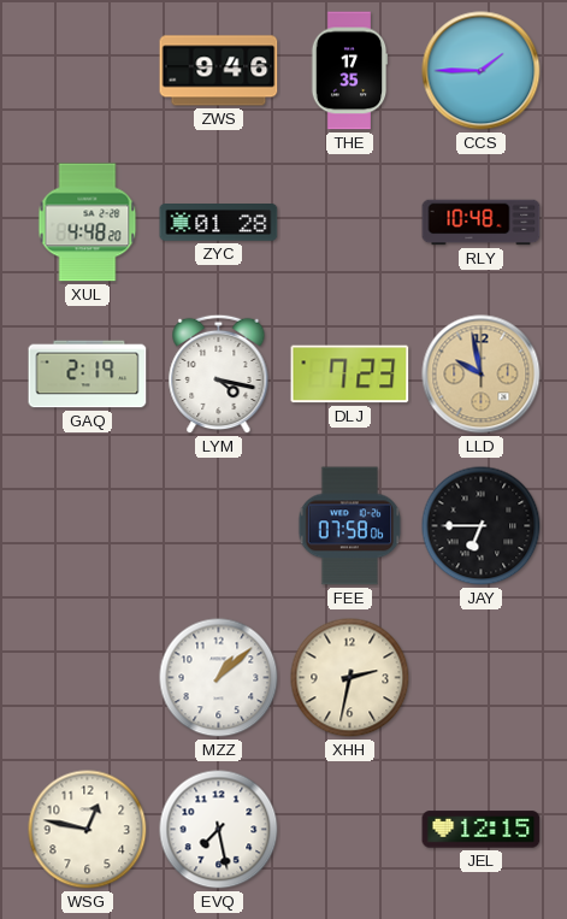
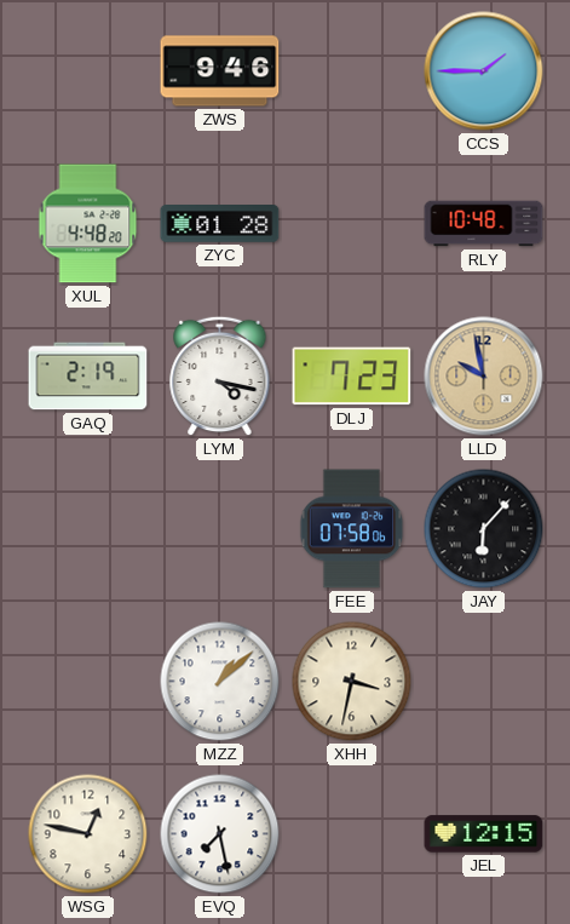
THE: 17:35 -> none
JAY: 6:45 -> 6:07
XHH: 2:32 -> 3:32
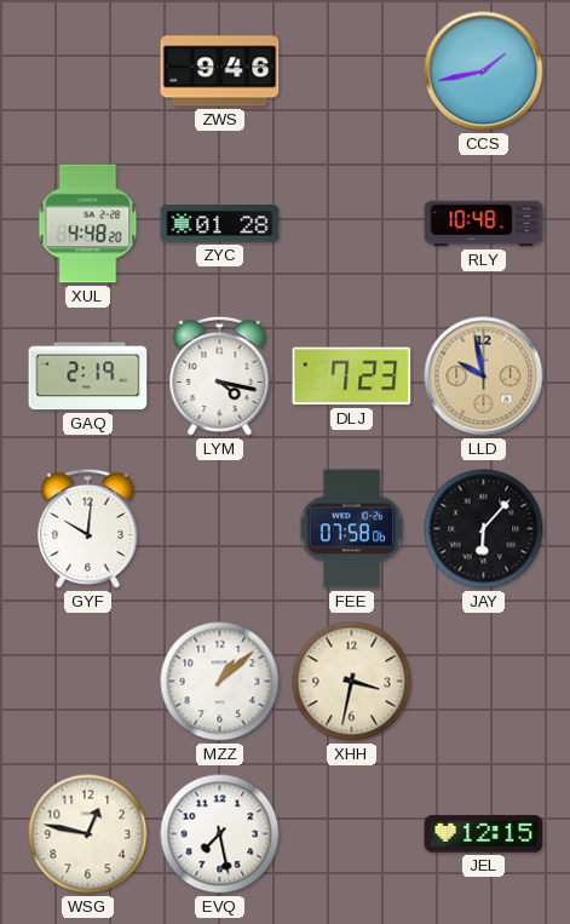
CCS: 1:45 -> 1:43
GYF: none -> 10:01
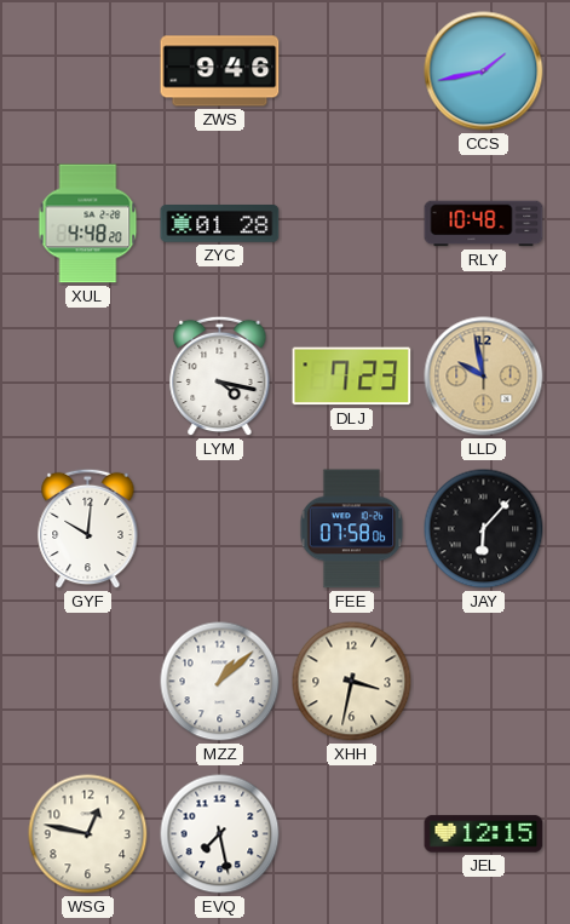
GAQ: 2:19 -> none
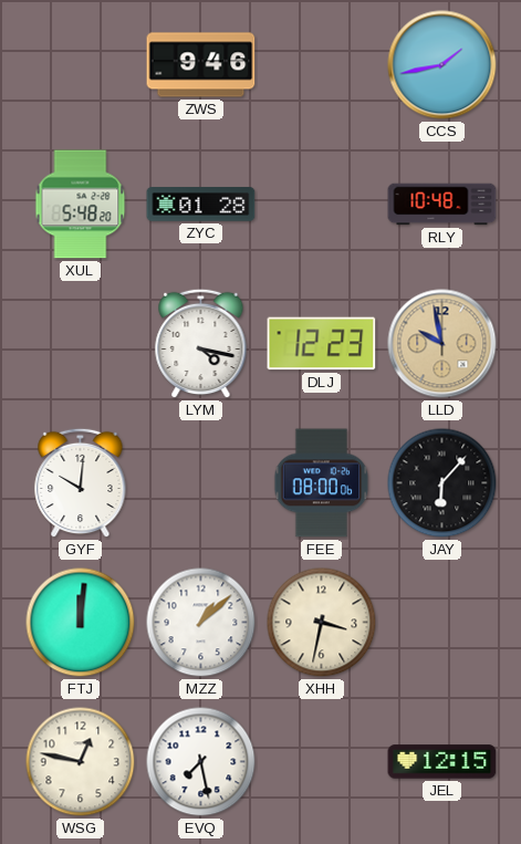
XUL: 4:48 -> 5:48
DLJ: 7:23 -> 12:23
FEE: 07:58 -> 08:00
FTJ: none -> 12:01
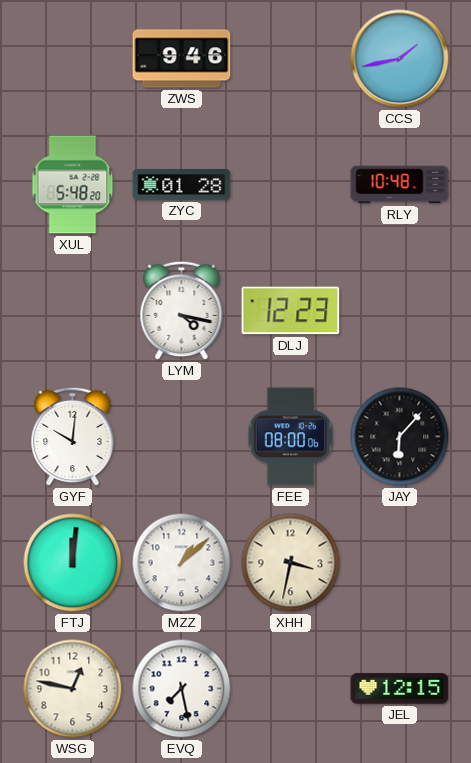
LLD: 9:58 -> none
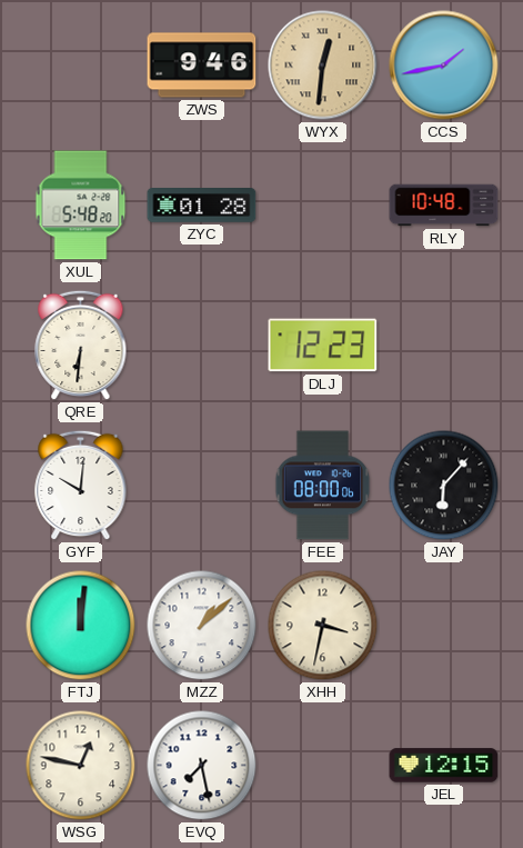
WYX: none -> 12:31
QRE: none -> 6:31
LYM: 4:17 -> none
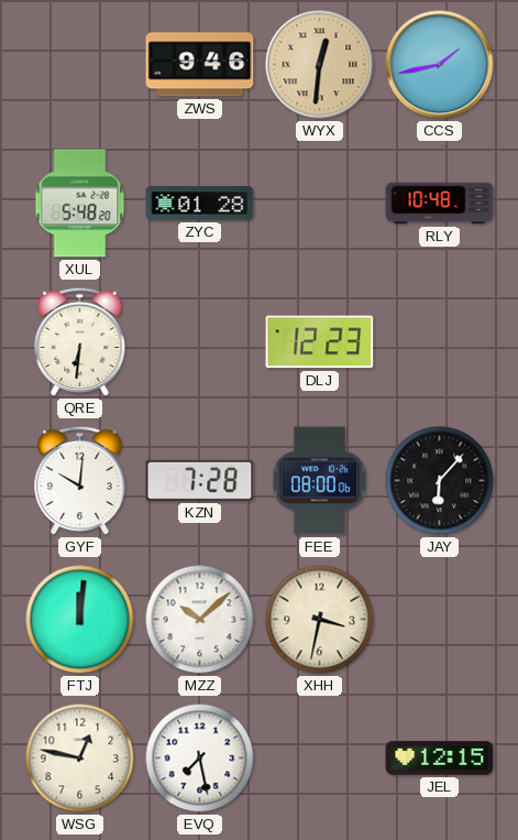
KZN: none -> 7:28
MZZ: 1:08 -> 10:08
